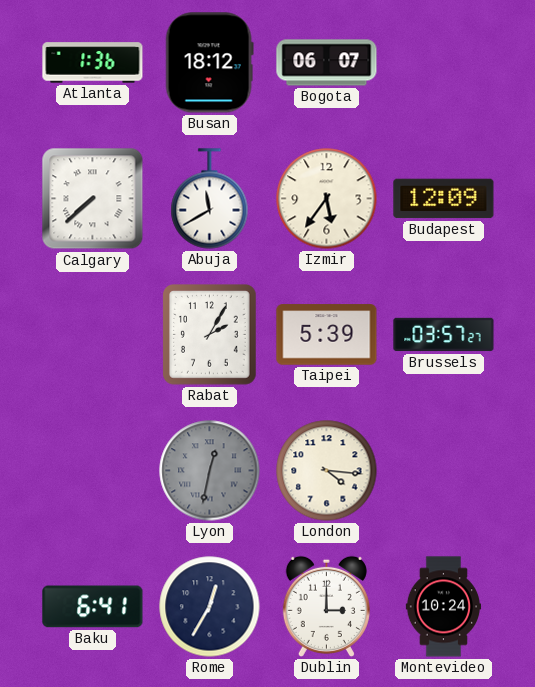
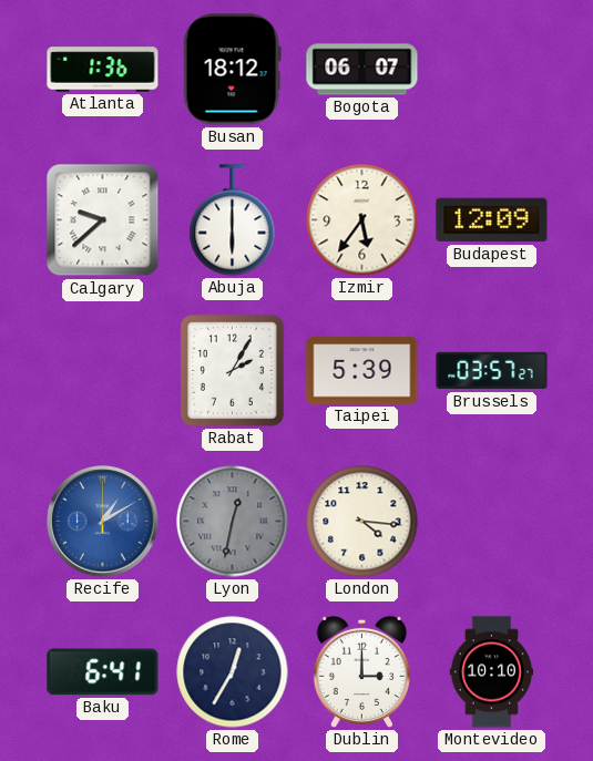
Calgary: 7:38 -> 9:38
Abuja: 11:40 -> 6:00
Recife: none -> 1:10
Montevideo: 10:24 -> 10:10
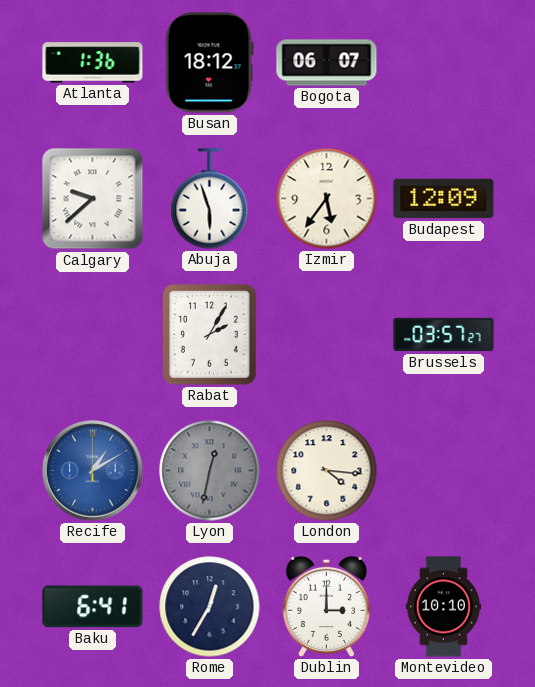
Abuja: 6:00 -> 5:57
Taipei: 5:39 -> none
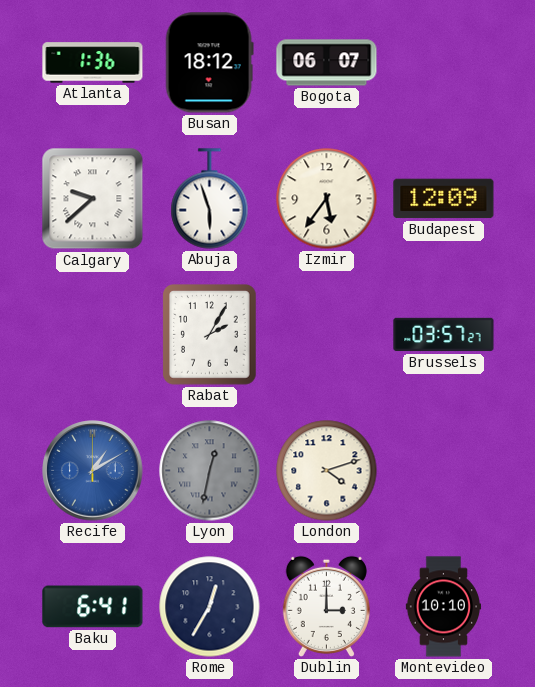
London: 4:16 -> 4:12
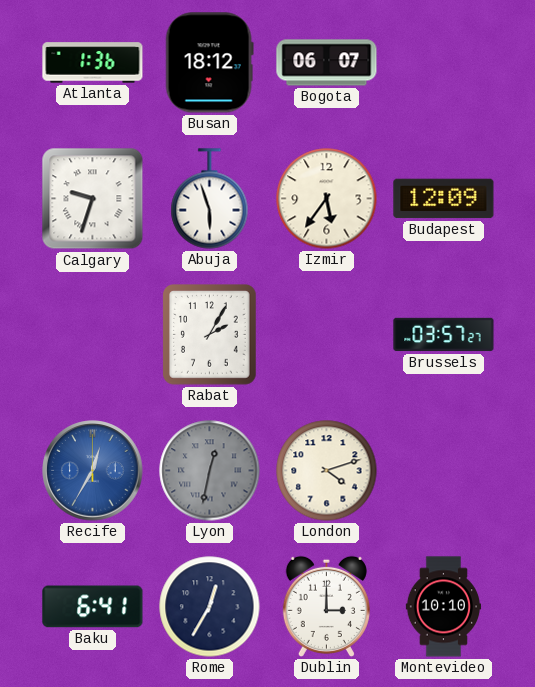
Calgary: 9:38 -> 9:33
Recife: 1:10 -> 12:35
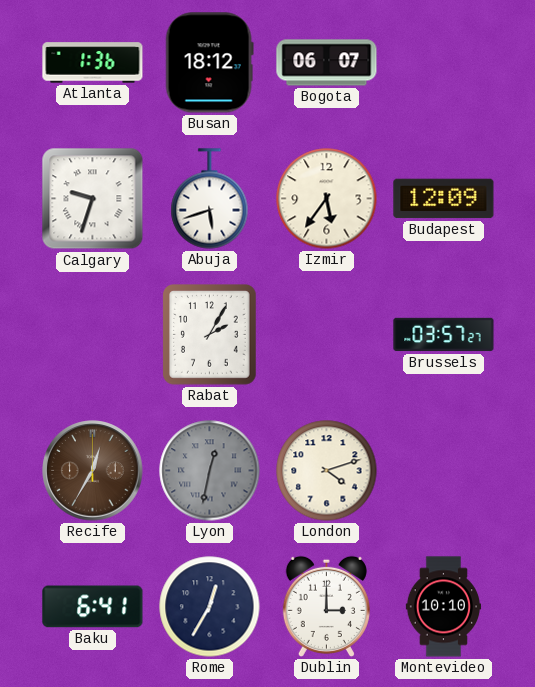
Abuja: 5:57 -> 5:42
Recife dial: blue -> brown
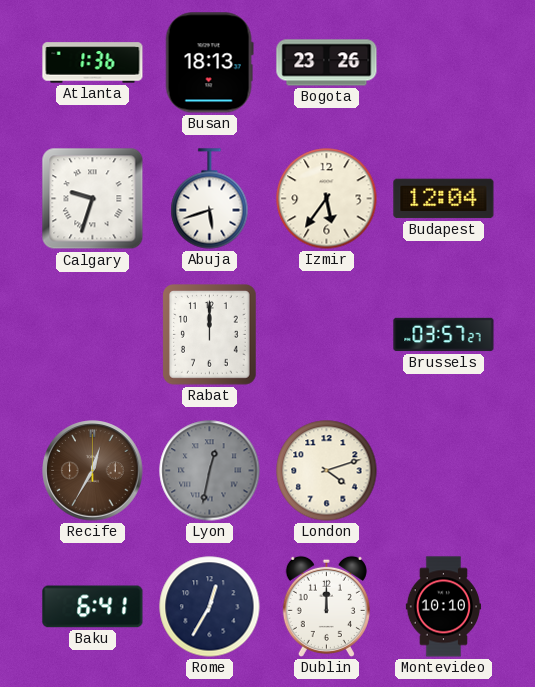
Busan: 18:12 -> 18:13
Bogota: 06:07 -> 23:26
Budapest: 12:09 -> 12:04
Rabat: 2:05 -> 12:00
Dublin: 3:00 -> 12:00
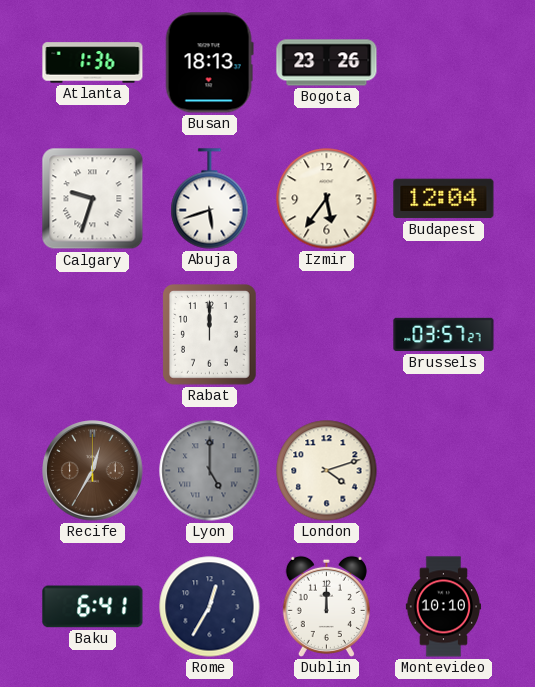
Lyon: 12:32 -> 5:00
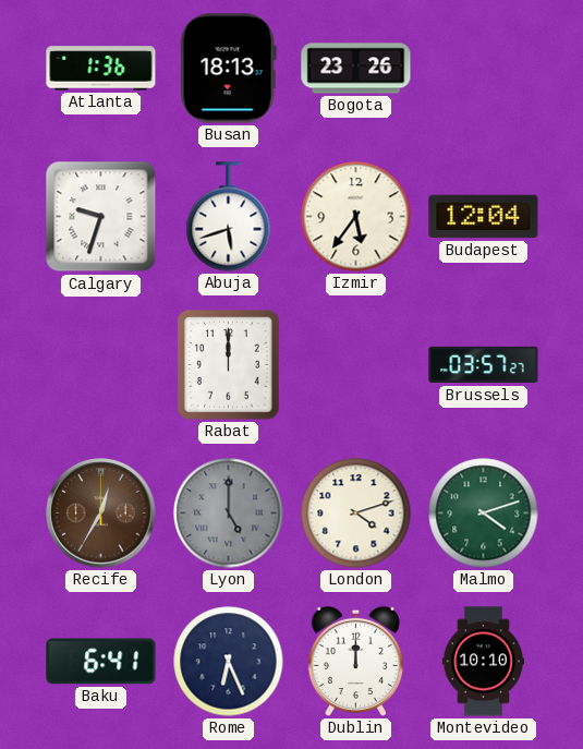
Malmo: none -> 4:12
Rome: 12:35 -> 6:26
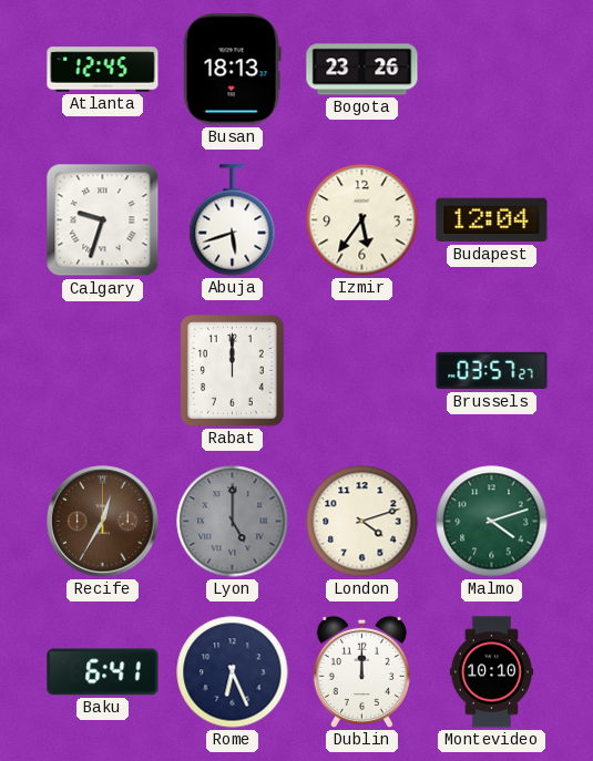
Atlanta: 1:36 -> 12:45
